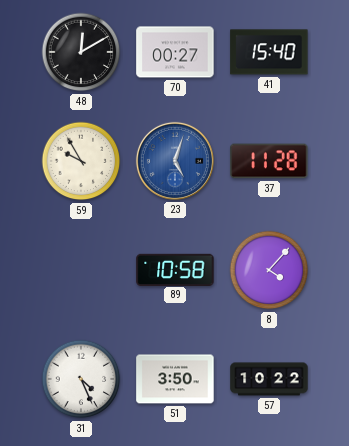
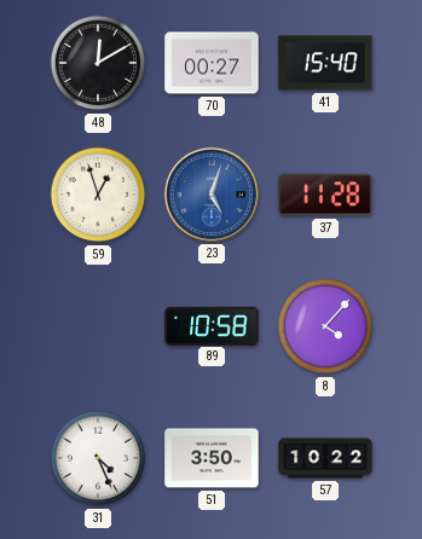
59: 9:55 -> 12:57
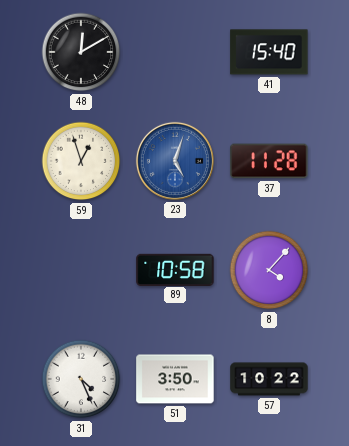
70: 00:27 -> none
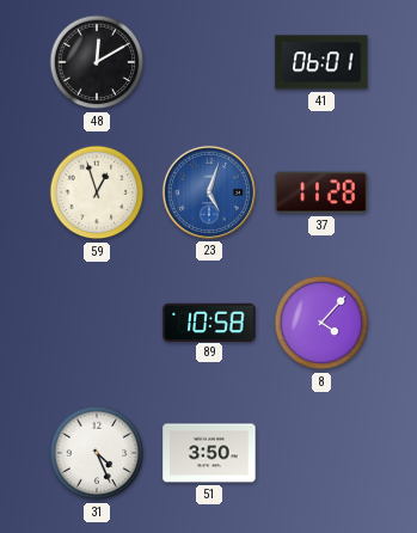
41: 15:40 -> 06:01
57: 10:22 -> none
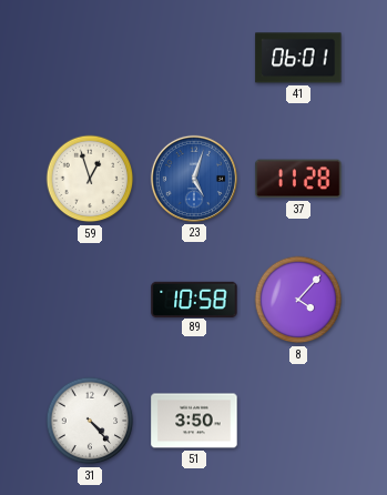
48: 12:10 -> none
31: 4:26 -> 4:23
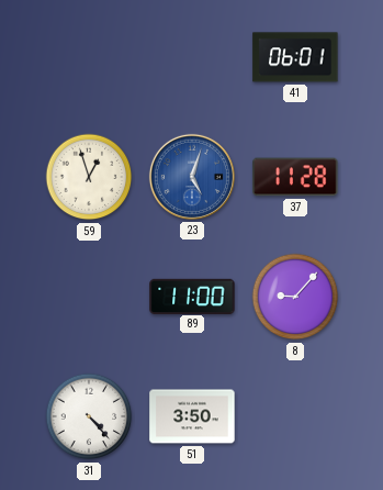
89: 10:58 -> 11:00
8: 4:07 -> 9:07
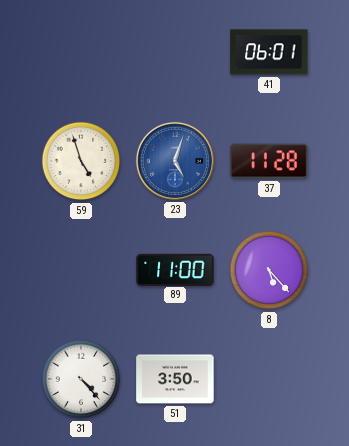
59: 12:57 -> 4:57
8: 9:07 -> 5:23
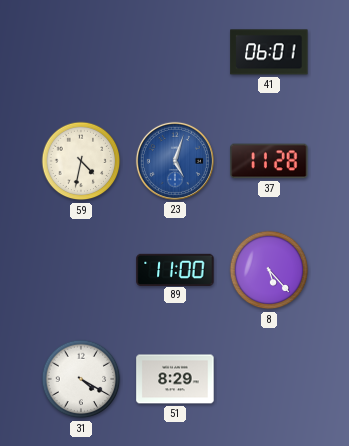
59: 4:57 -> 4:32
31: 4:23 -> 4:20
51: 3:50 -> 8:29
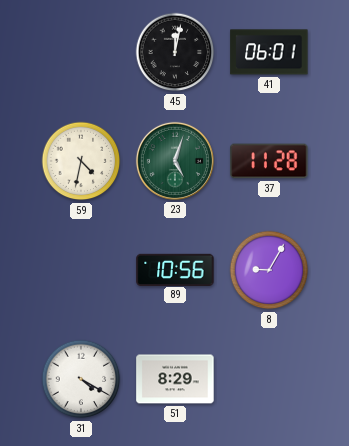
45: none -> 12:02
23 dial: blue -> green
89: 11:00 -> 10:56
8: 5:23 -> 9:05
